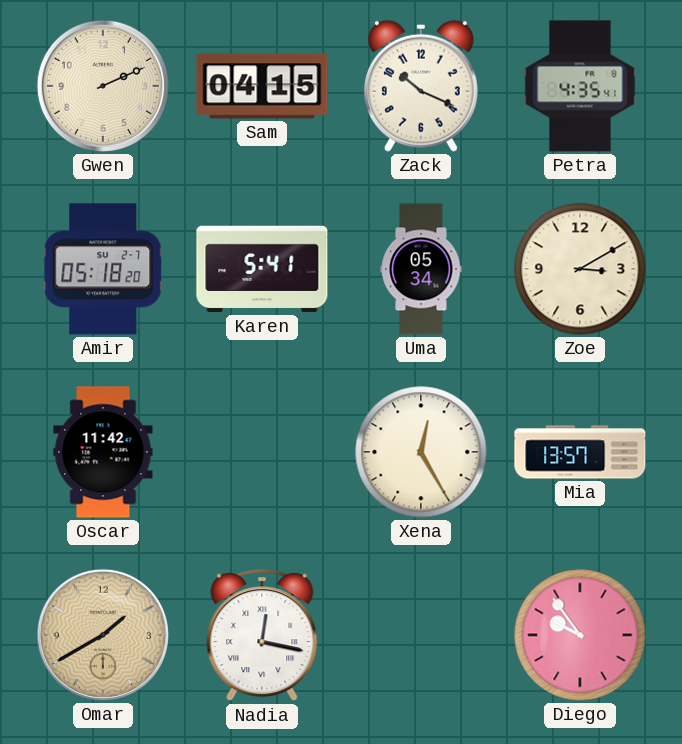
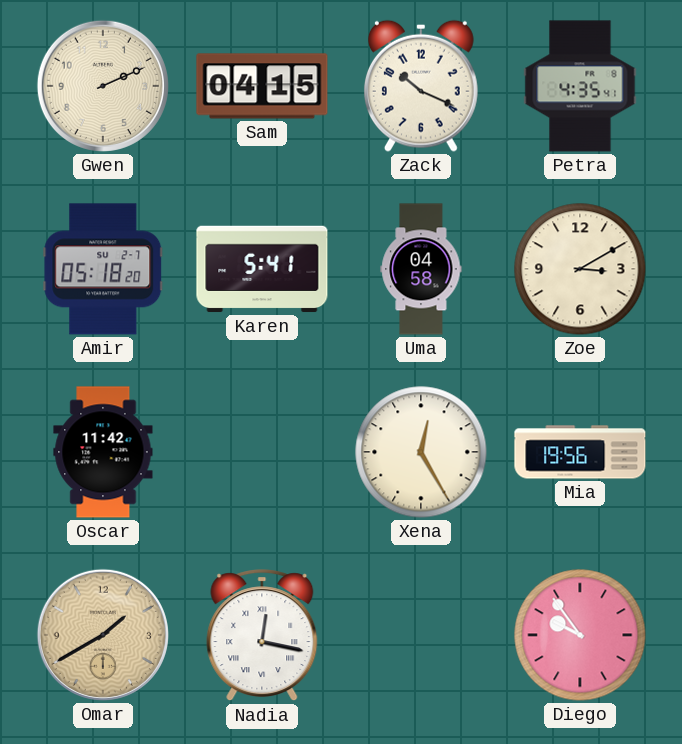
Uma: 05:34 -> 04:58
Mia: 13:57 -> 19:56
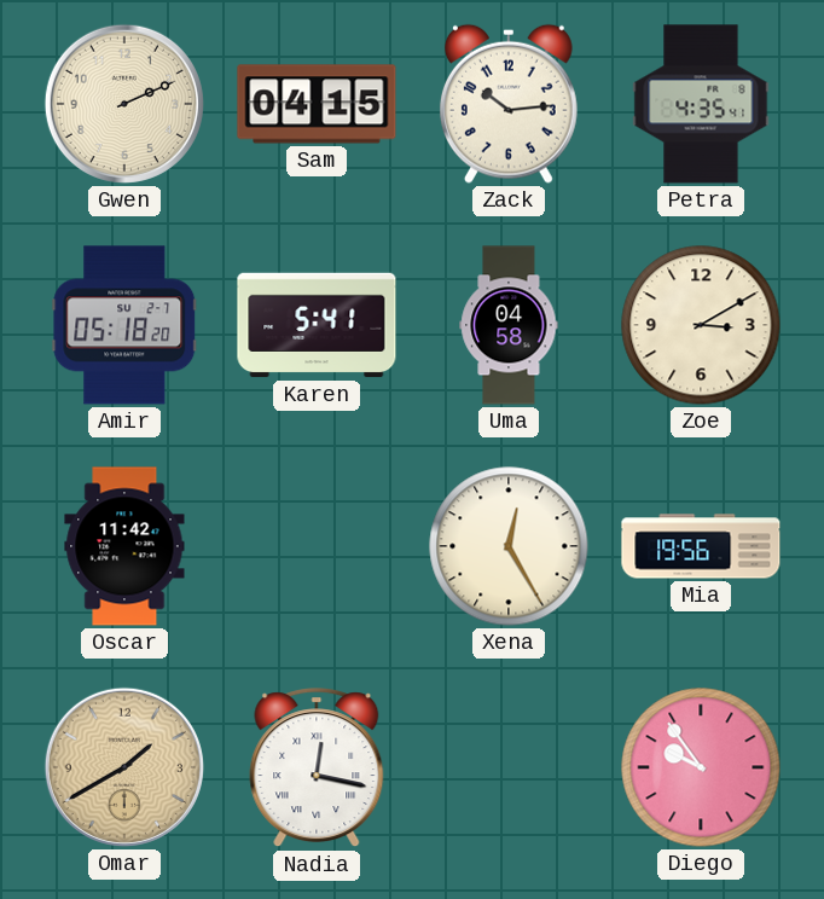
Zack: 10:19 -> 10:14
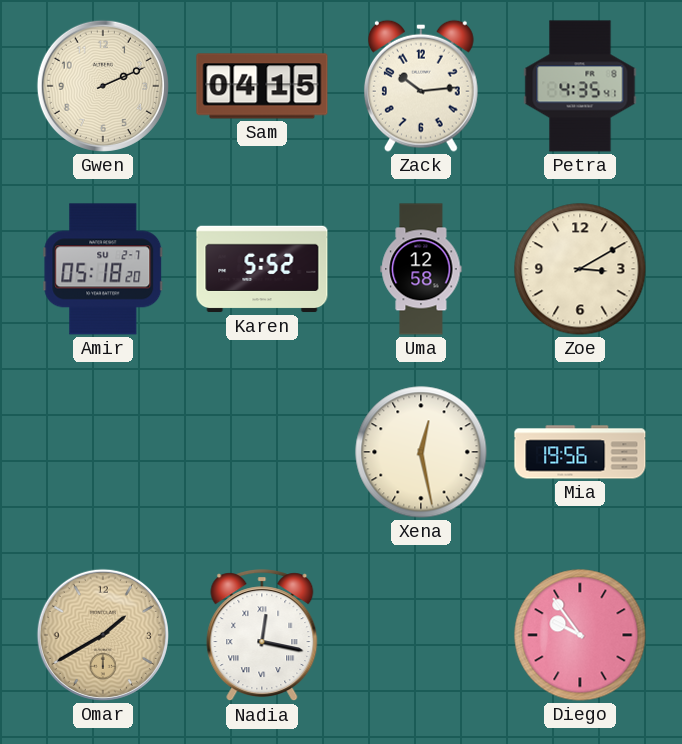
Karen: 5:41 -> 5:52
Uma: 04:58 -> 12:58
Oscar: 11:42 -> none
Xena: 12:25 -> 12:28
